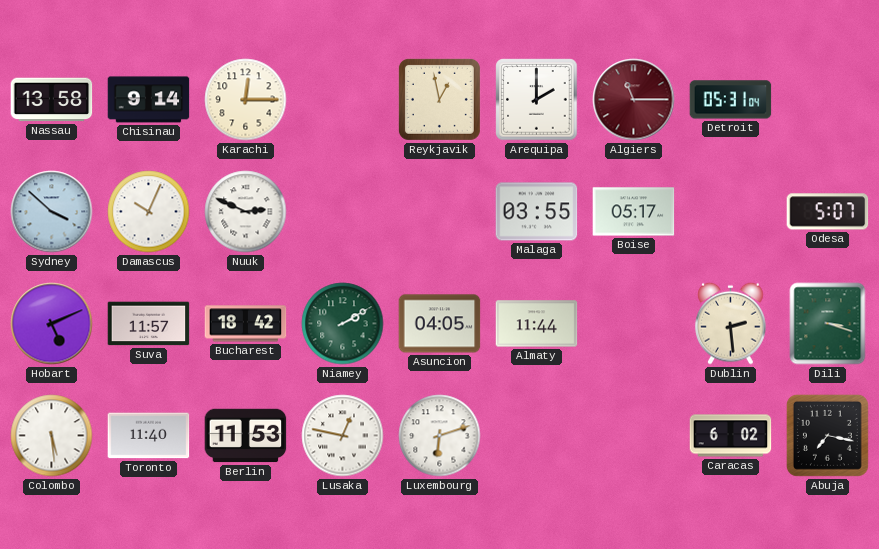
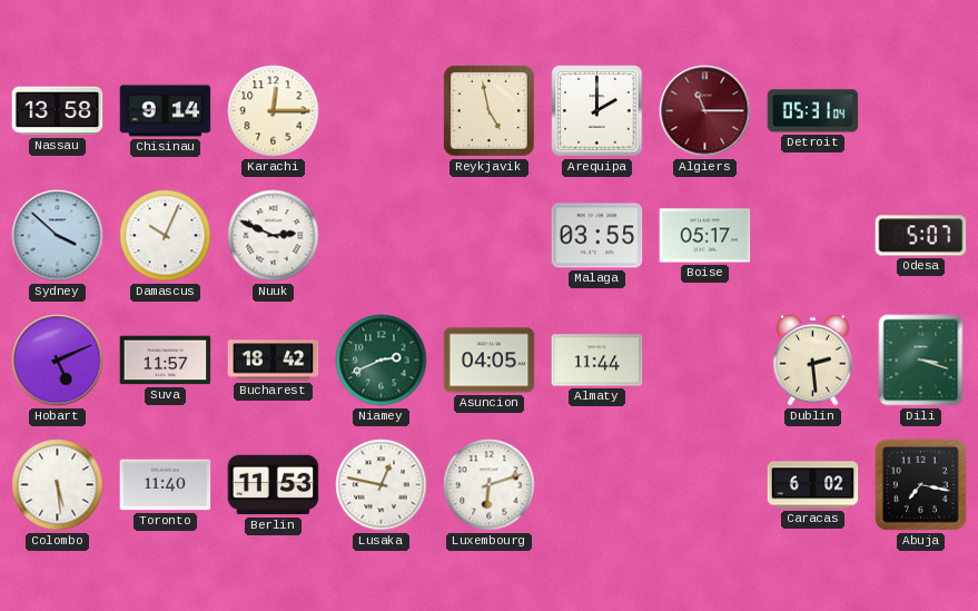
Reykjavik: 12:58 -> 4:58
Niamey: 2:10 -> 2:41
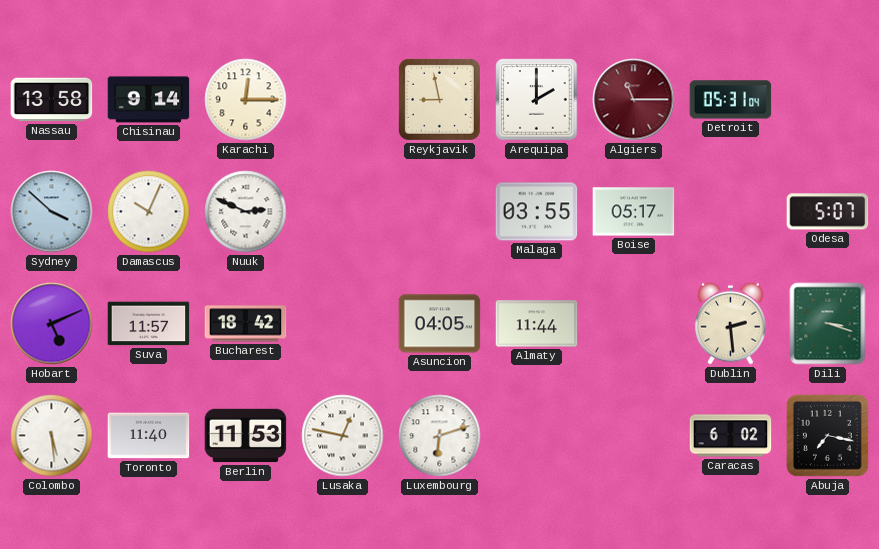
Reykjavik: 4:58 -> 8:58
Niamey: 2:41 -> none
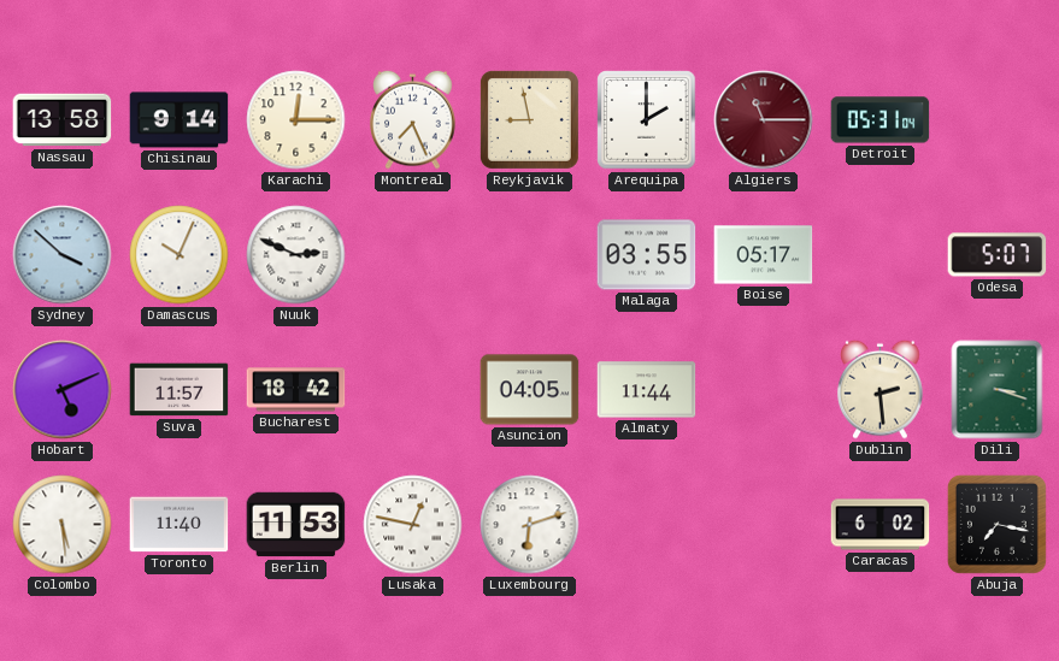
Montreal: none -> 7:26
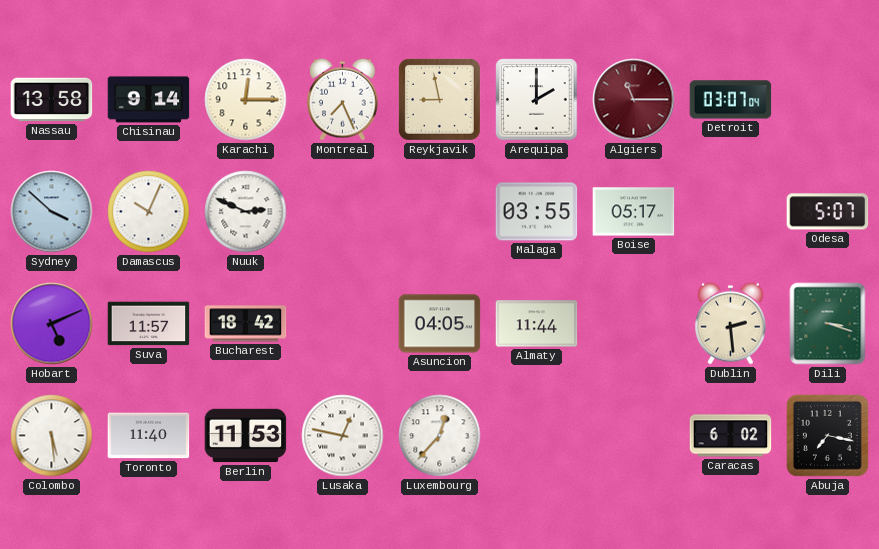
Detroit: 05:31 -> 03:07
Luxembourg: 6:12 -> 12:37
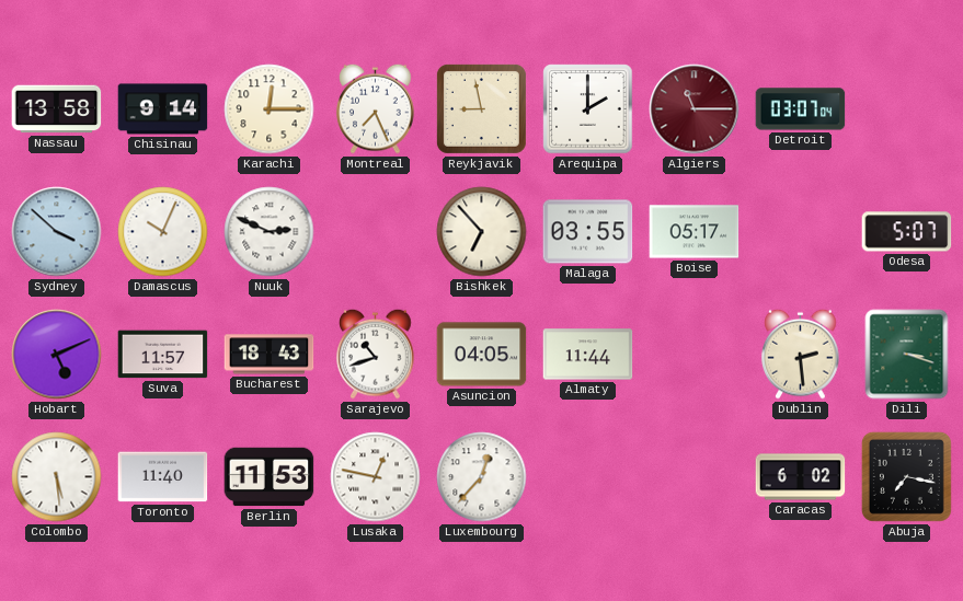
Bishkek: none -> 6:53
Bucharest: 18:42 -> 18:43
Sarajevo: none -> 10:42
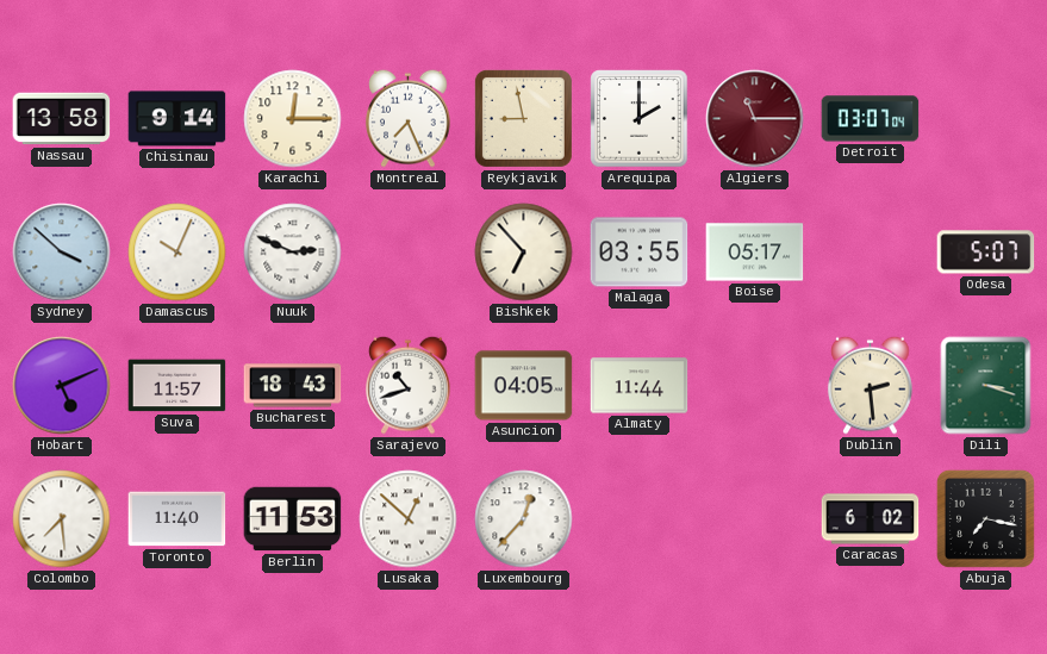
Colombo: 5:29 -> 7:29
Lusaka: 12:47 -> 12:52
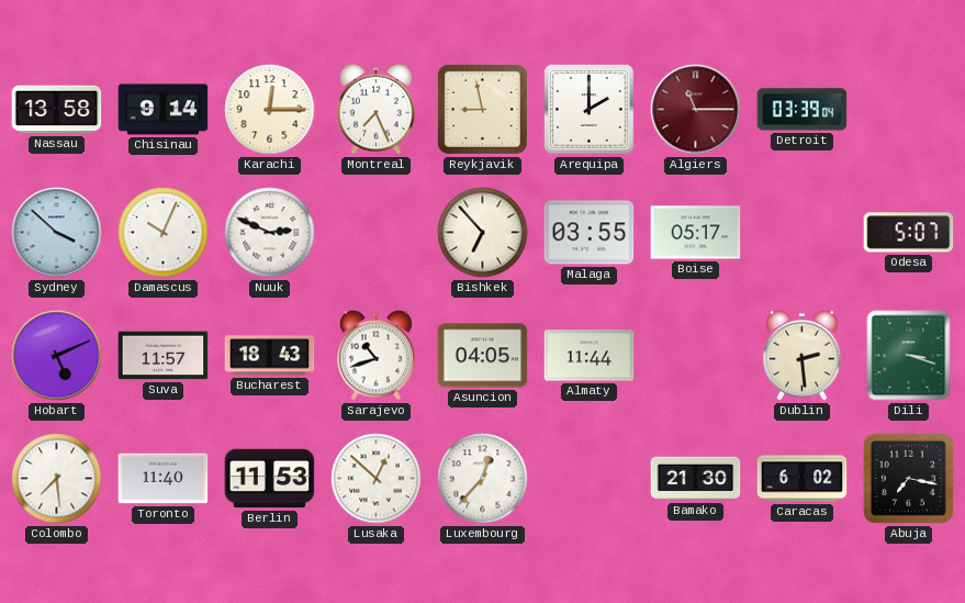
Detroit: 03:07 -> 03:39
Bamako: none -> 21:30
